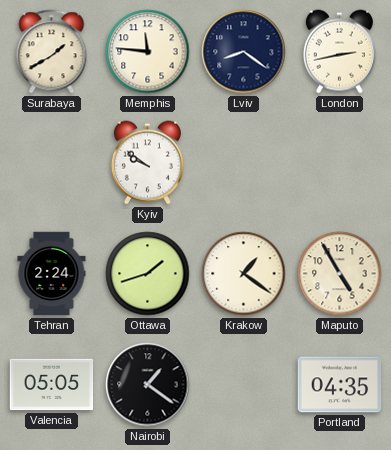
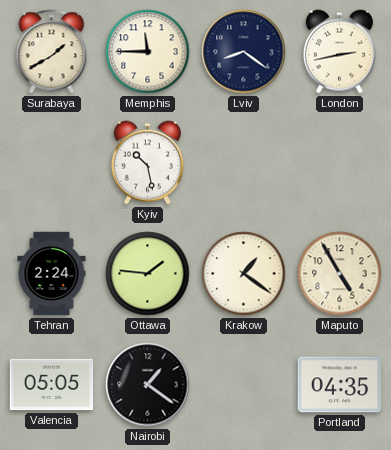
Memphis: 11:46 -> 11:45
Kyiv: 9:51 -> 10:28
Ottawa: 1:42 -> 1:46
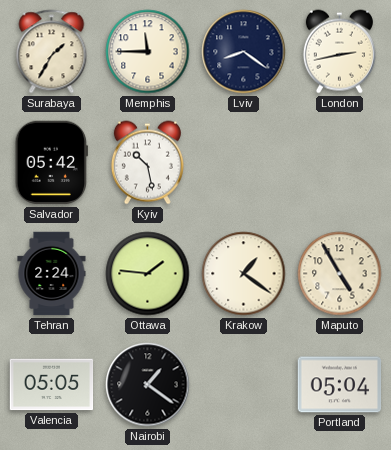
Surabaya: 1:40 -> 1:35
Salvador: none -> 05:42
Portland: 04:35 -> 05:04
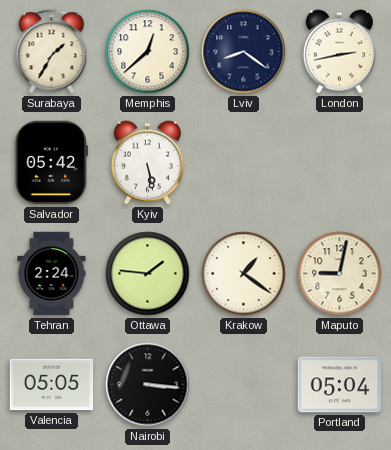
Memphis: 11:45 -> 12:38
Kyiv: 10:28 -> 5:28
Maputo: 4:55 -> 9:02
Nairobi: 1:21 -> 3:16
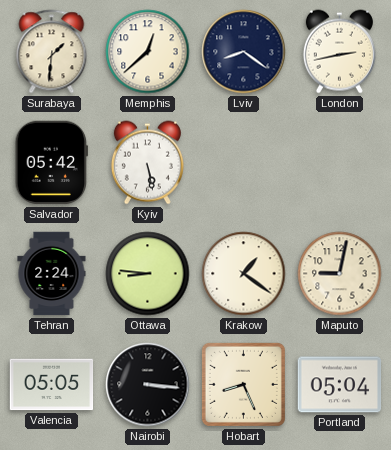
Surabaya: 1:35 -> 1:31
Ottawa: 1:46 -> 8:46
Hobart: none -> 8:26
